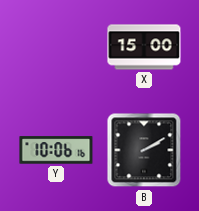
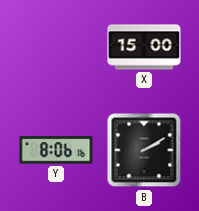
Y: 10:06 -> 8:06
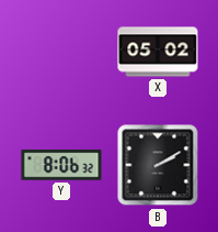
X: 15:00 -> 05:02
Y: 8:06:16 -> 8:06:32
